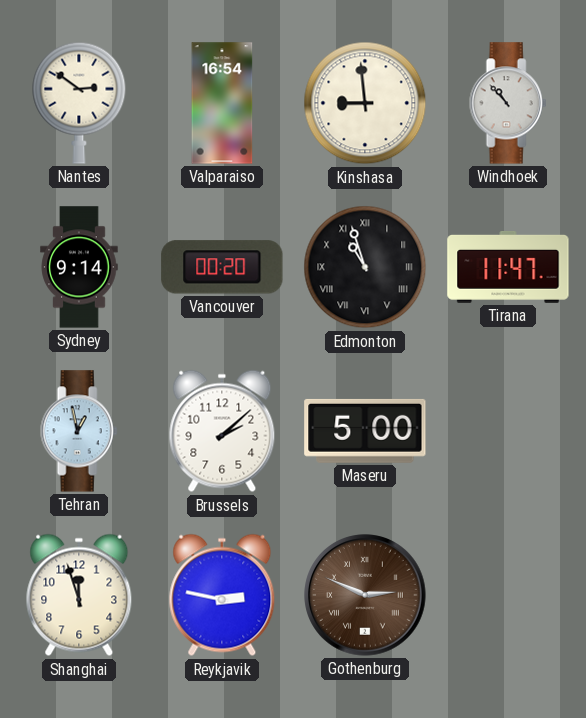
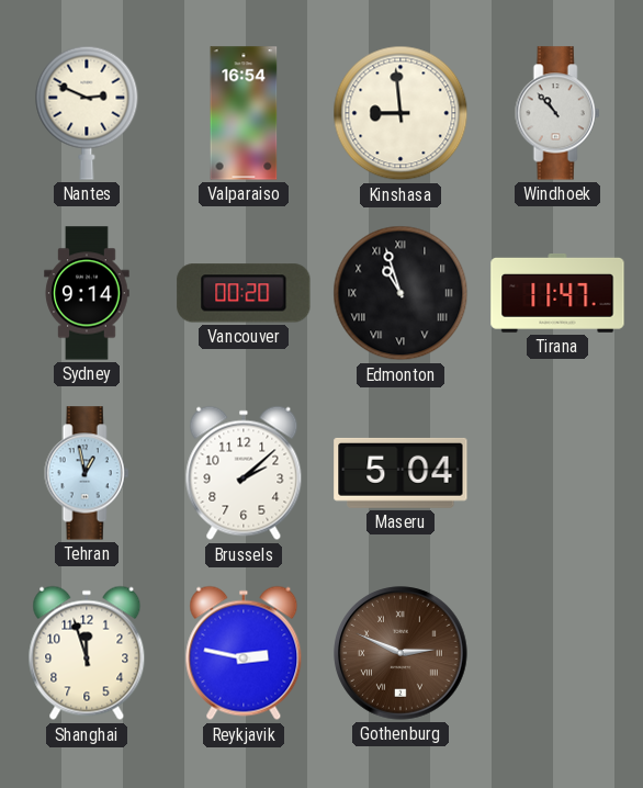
Nantes: 2:51 -> 2:49
Maseru: 5:00 -> 5:04
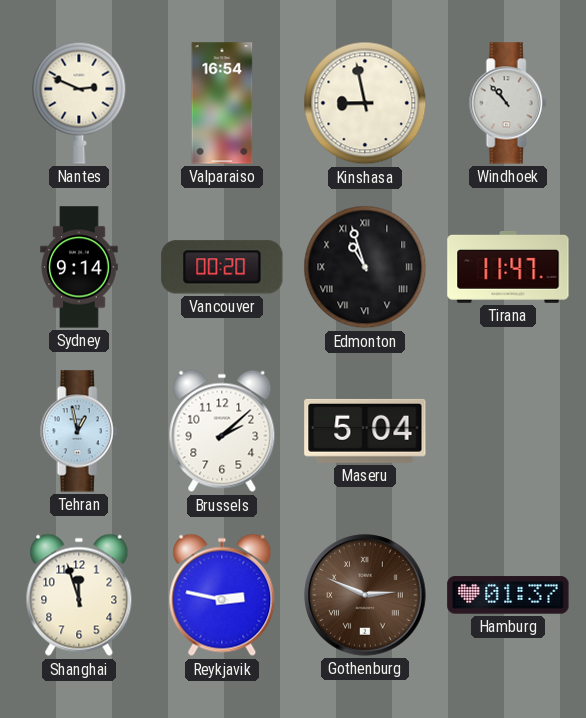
Kinshasa: 8:59 -> 8:58
Hamburg: none -> 01:37
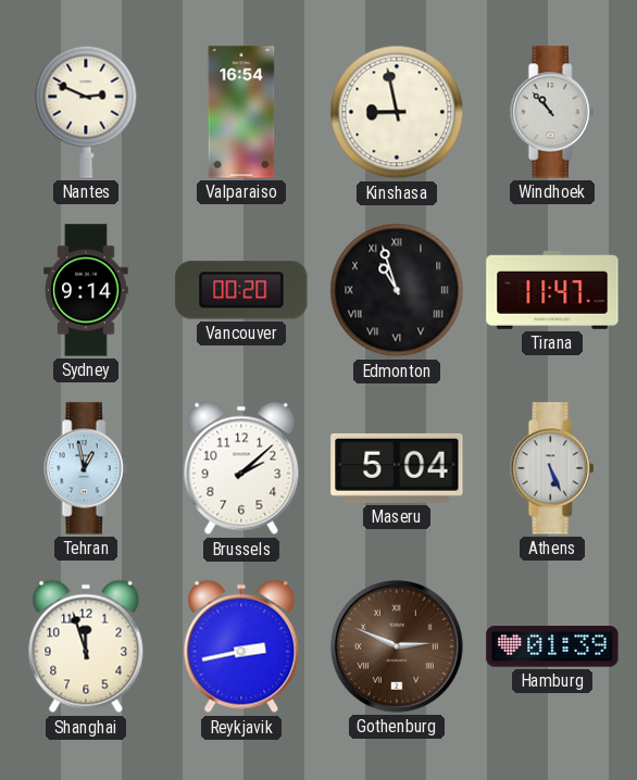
Athens: none -> 5:26
Reykjavik: 2:47 -> 2:43
Hamburg: 01:37 -> 01:39
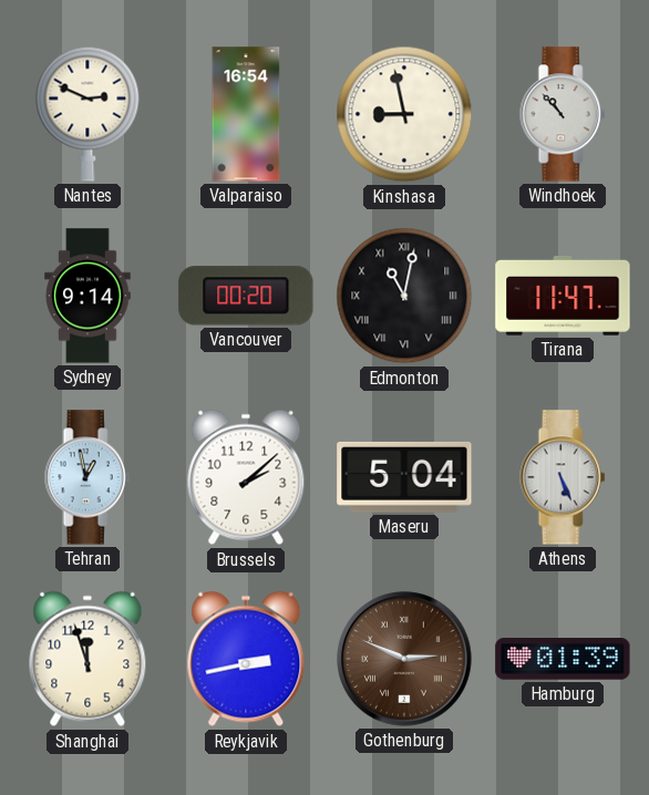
Edmonton: 10:57 -> 11:02
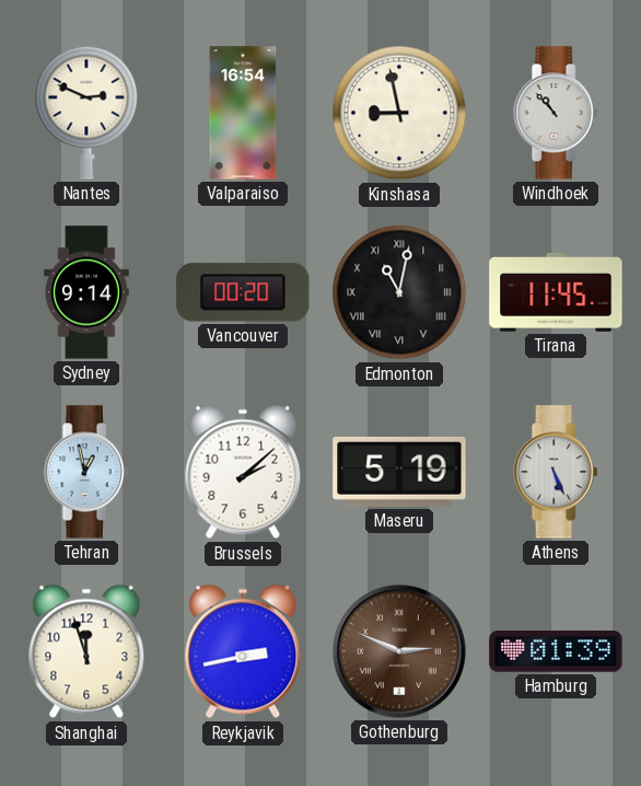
Tirana: 11:47 -> 11:45
Maseru: 5:04 -> 5:19
